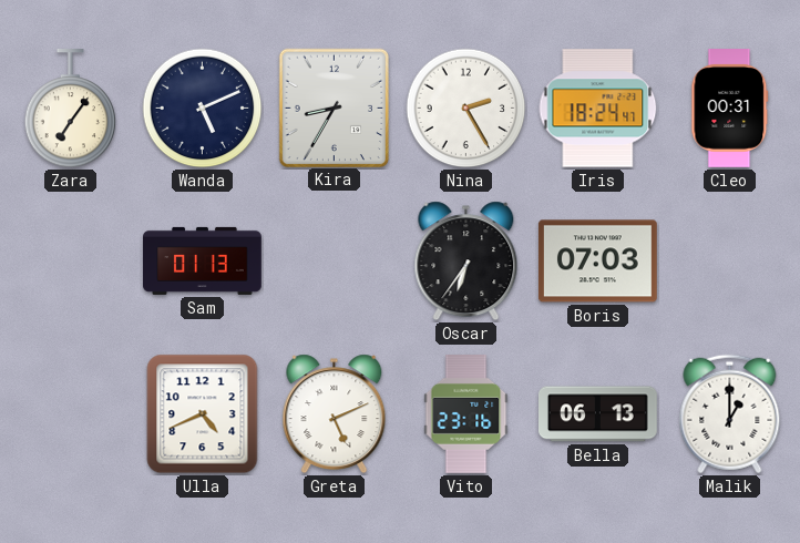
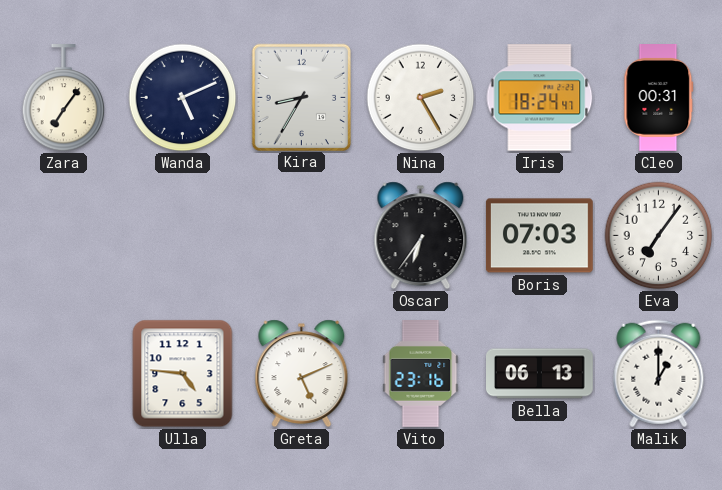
Sam: 01:13 -> none
Eva: none -> 7:06
Ulla: 4:41 -> 4:46
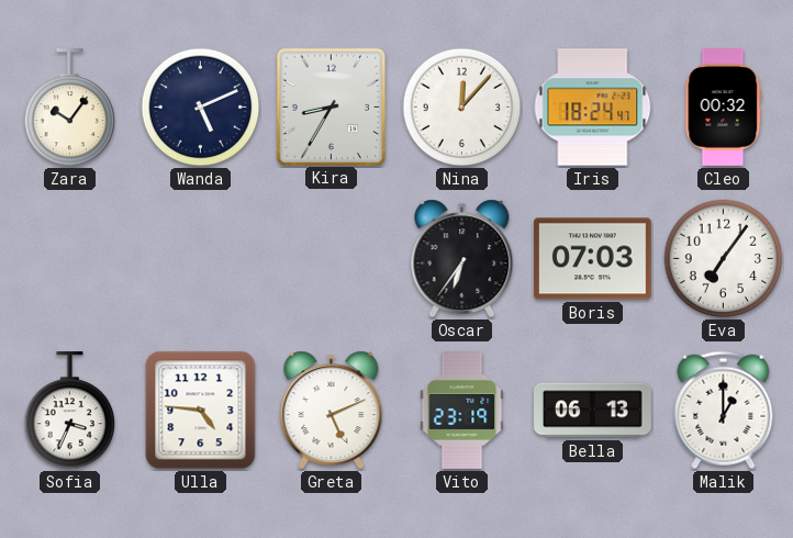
Zara: 7:06 -> 10:06
Nina: 2:25 -> 12:07
Cleo: 00:31 -> 00:32
Sofia: none -> 3:34
Vito: 23:16 -> 23:19
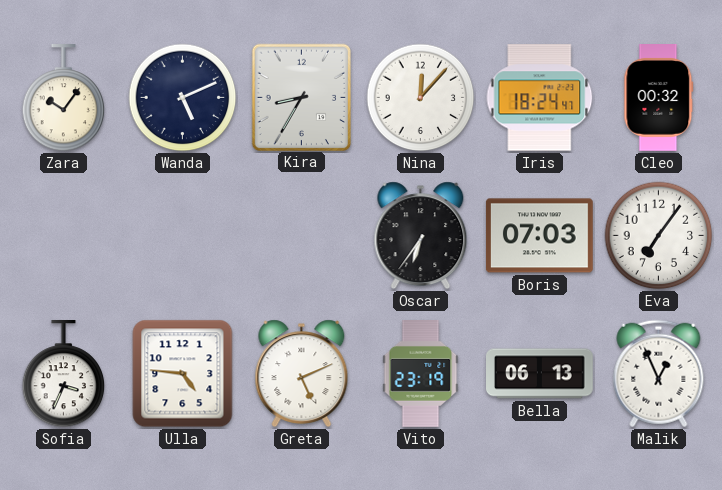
Malik: 1:00 -> 12:56
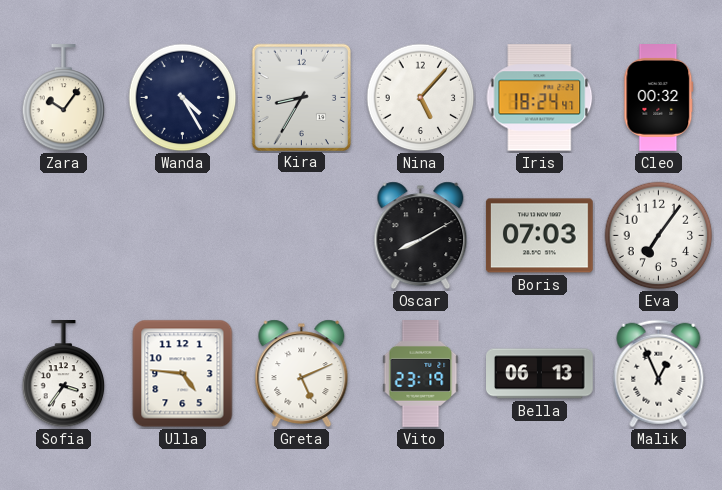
Wanda: 5:11 -> 4:25
Nina: 12:07 -> 5:07
Oscar: 6:36 -> 8:10
Sofia: 3:34 -> 3:36
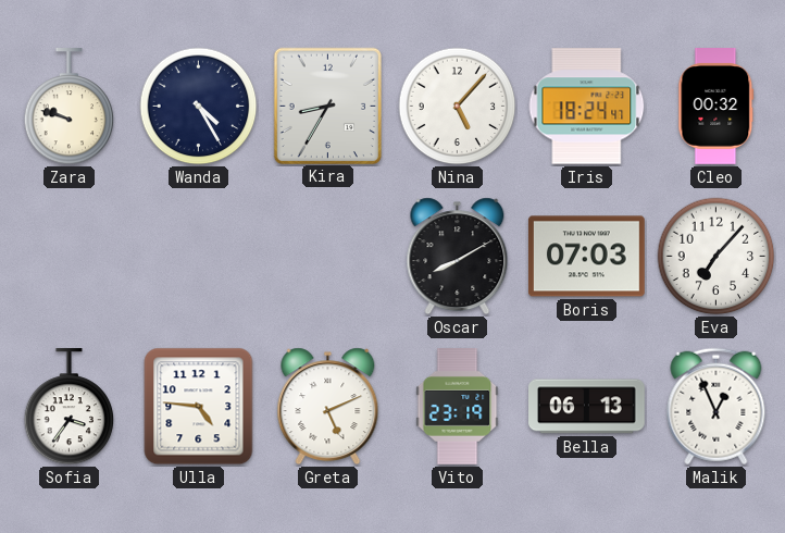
Zara: 10:06 -> 9:48
Eva: 7:06 -> 7:07
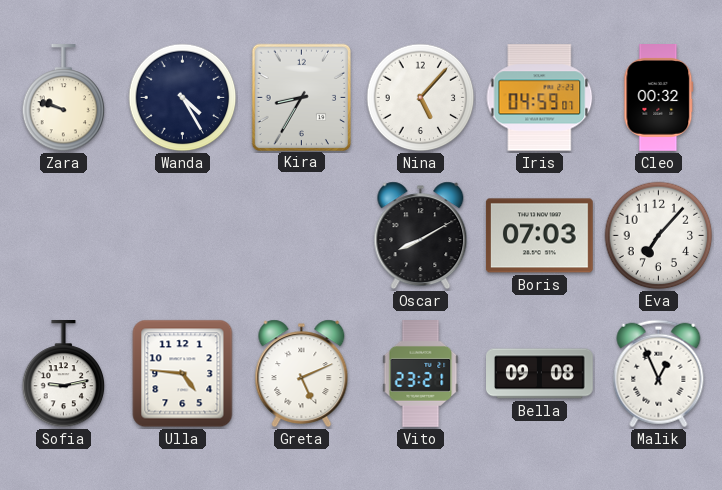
Iris: 18:24 -> 04:59
Sofia: 3:36 -> 9:13
Vito: 23:19 -> 23:21
Bella: 06:13 -> 09:08
